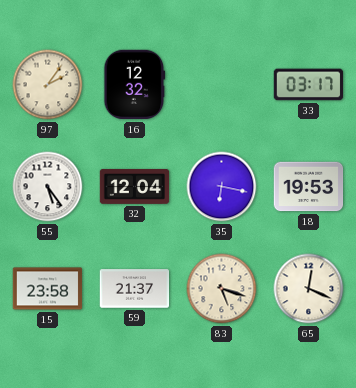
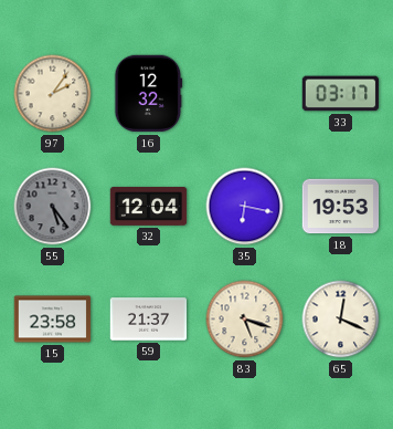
55 dial: white -> grey
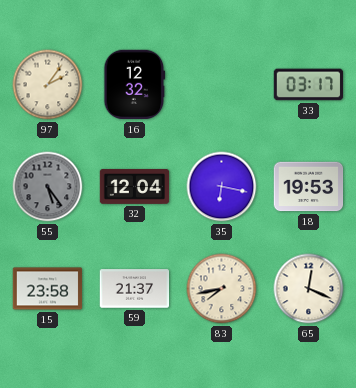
83: 5:18 -> 7:43
